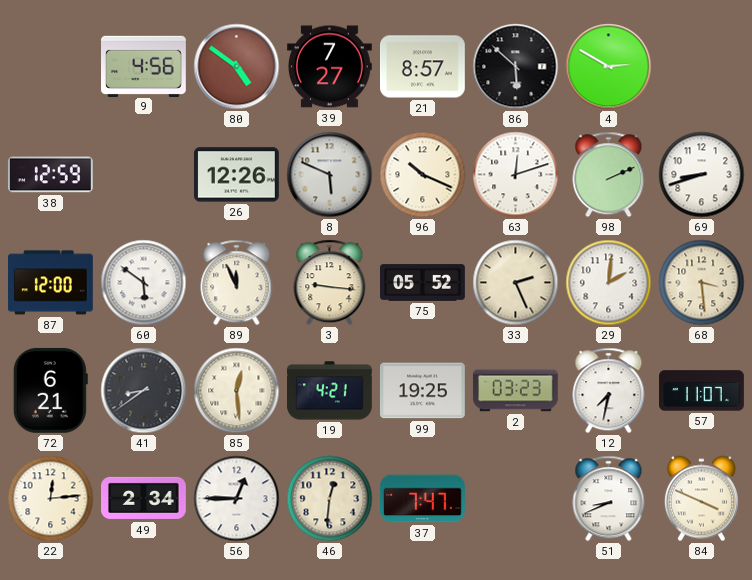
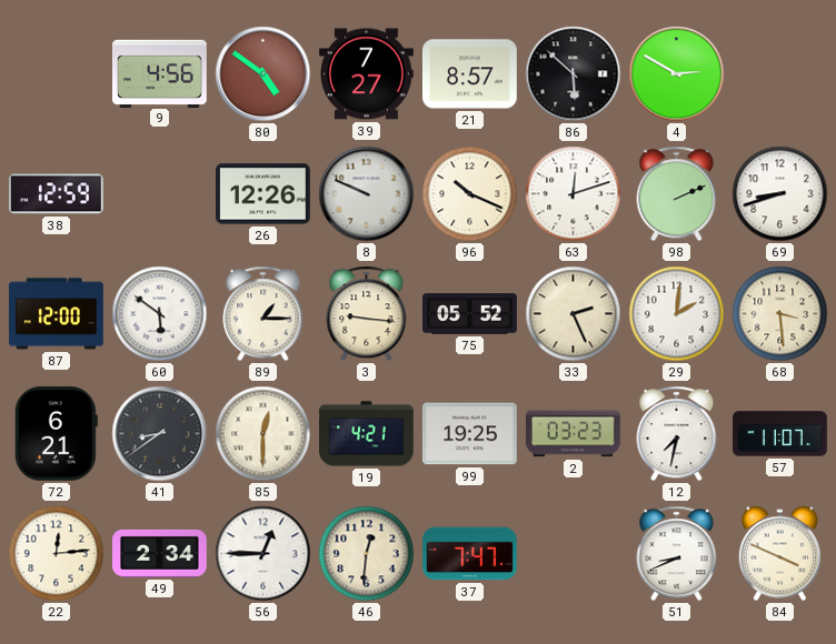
8: 5:49 -> 9:49
89: 11:56 -> 1:15
85: 12:29 -> 12:30
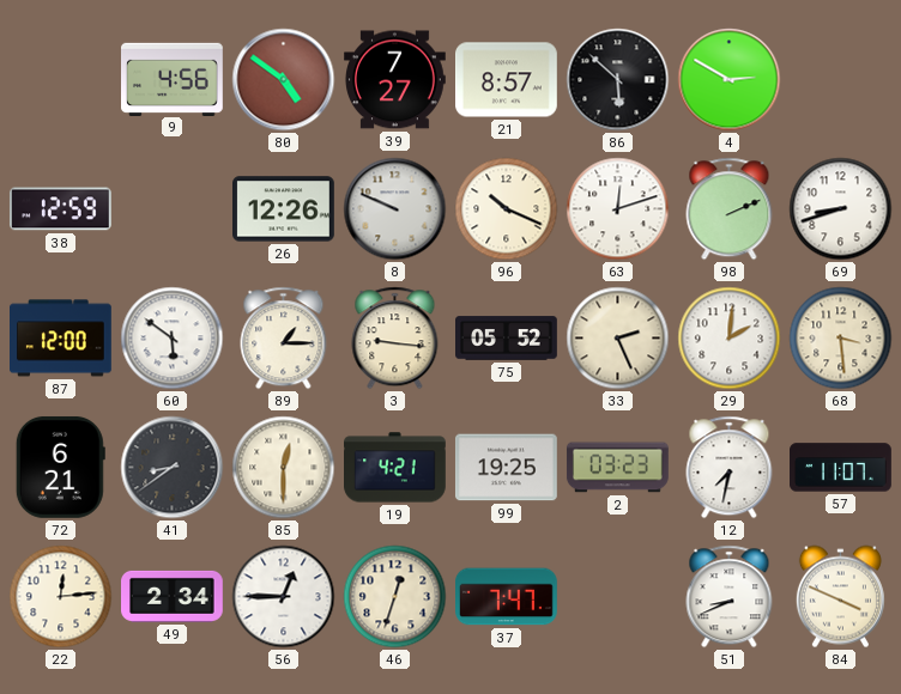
46: 12:31 -> 12:33
